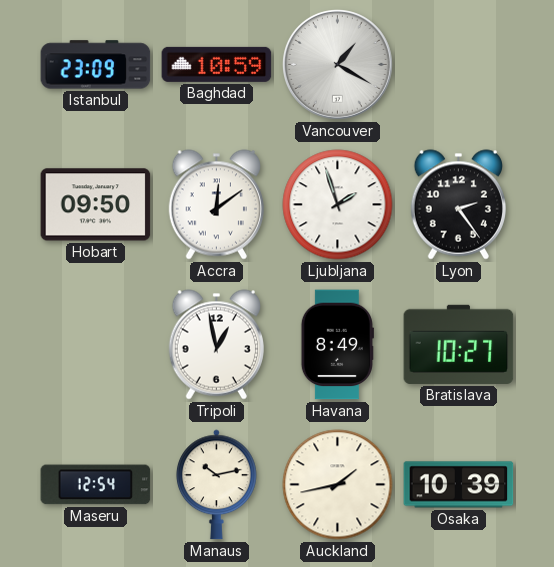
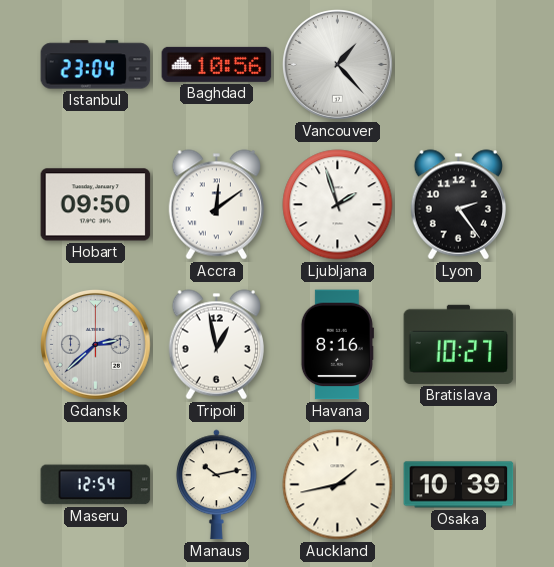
Istanbul: 23:09 -> 23:04
Baghdad: 10:59 -> 10:56
Vancouver: 1:20 -> 1:23
Gdansk: none -> 2:38
Havana: 8:49 -> 8:16
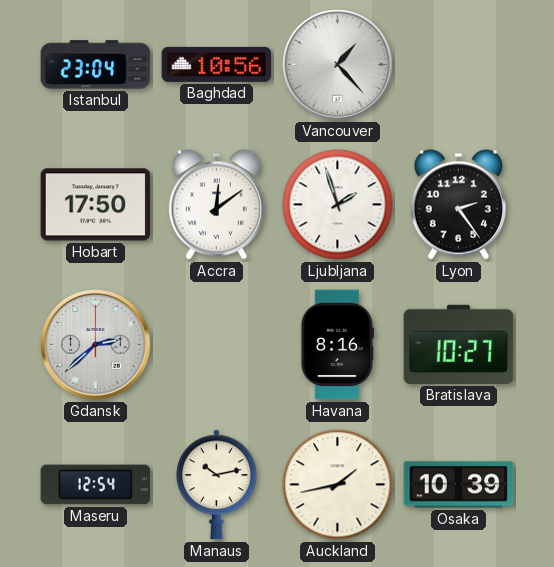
Hobart: 09:50 -> 17:50
Tripoli: 12:58 -> none
